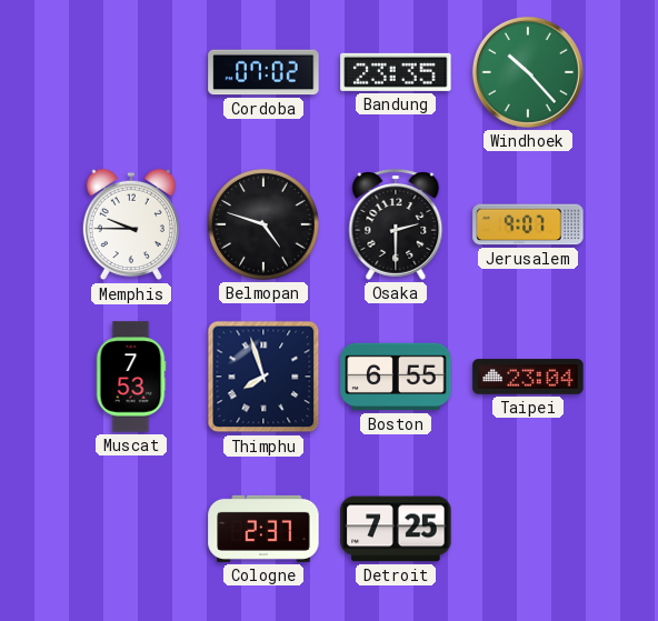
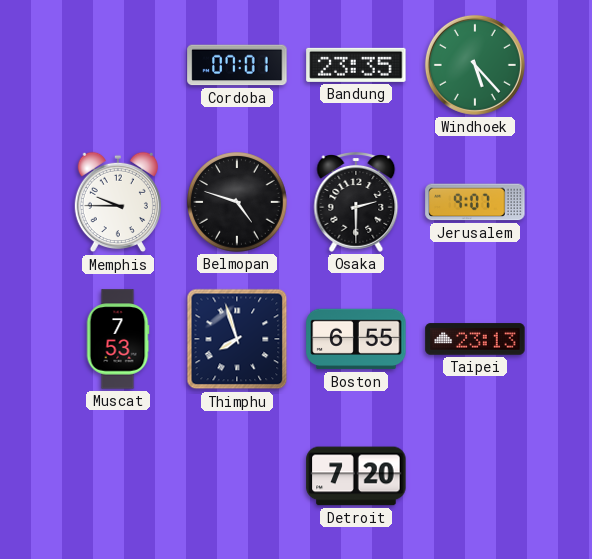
Cordoba: 07:02 -> 07:01
Windhoek: 10:23 -> 5:23
Taipei: 23:04 -> 23:13
Cologne: 2:37 -> none
Detroit: 7:25 -> 7:20
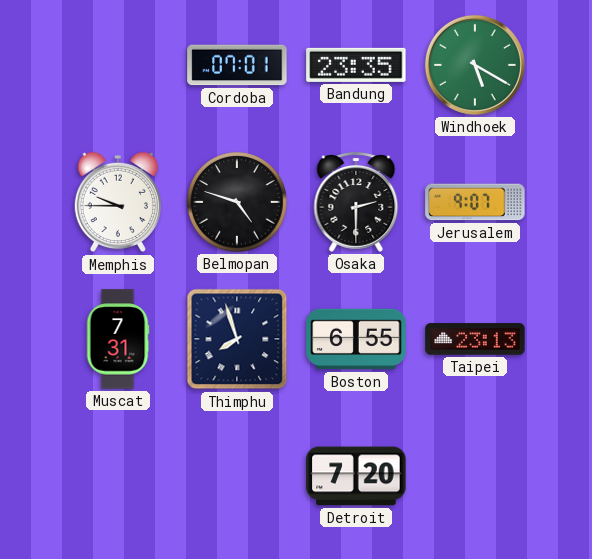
Windhoek: 5:23 -> 5:20
Muscat: 7:53 -> 7:31
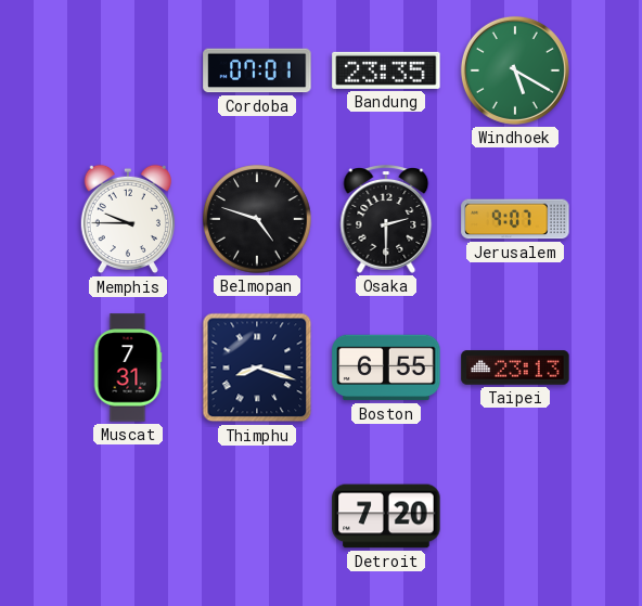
Thimphu: 7:57 -> 8:18
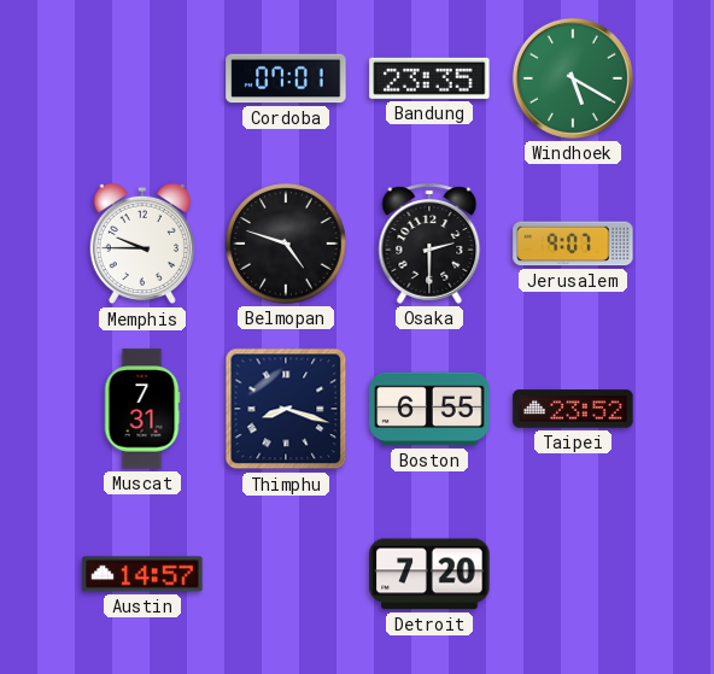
Taipei: 23:13 -> 23:52
Austin: none -> 14:57
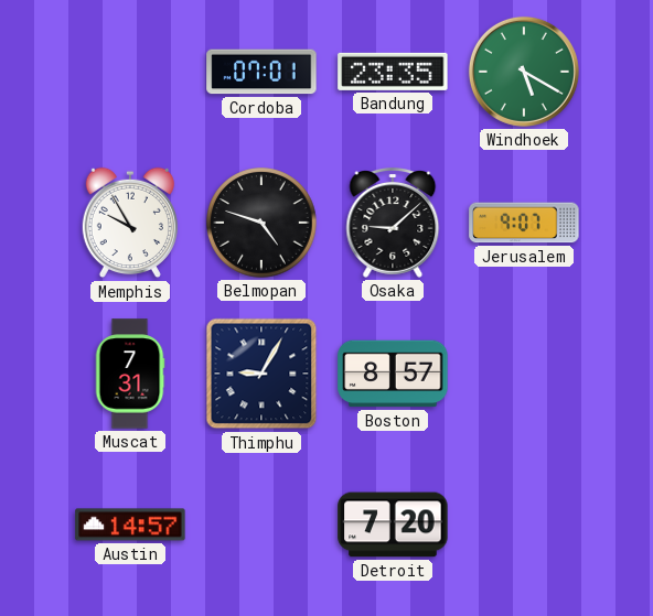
Memphis: 9:45 -> 9:55
Osaka: 2:30 -> 9:08
Thimphu: 8:18 -> 9:05
Boston: 6:55 -> 8:57
Taipei: 23:52 -> none
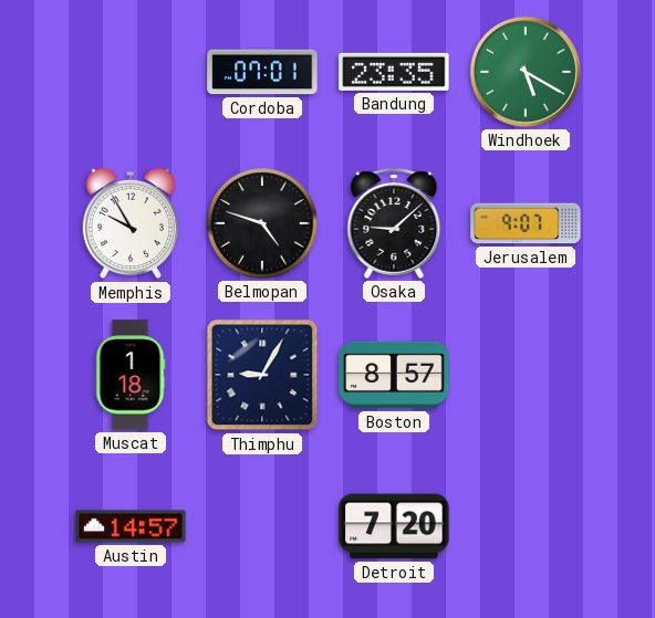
Muscat: 7:31 -> 1:18
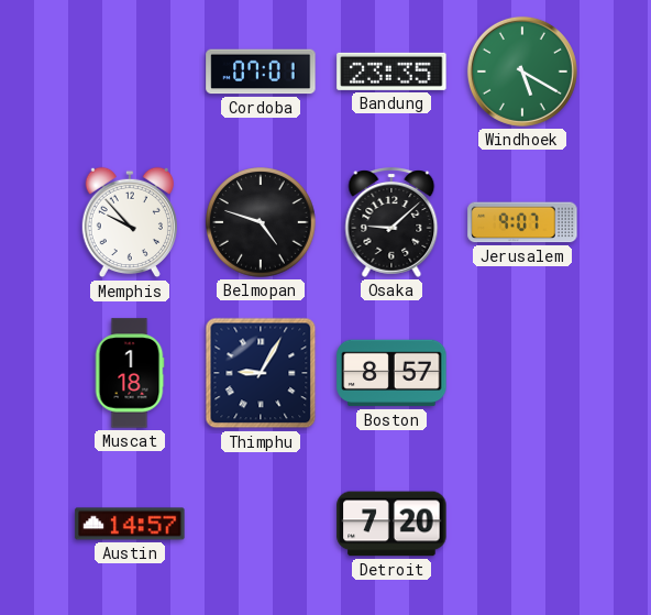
Memphis: 9:55 -> 9:53
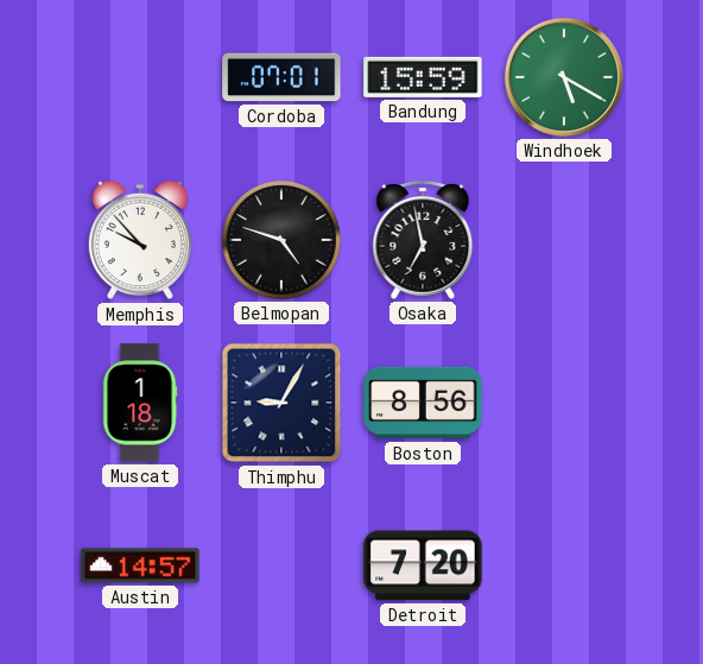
Bandung: 23:35 -> 15:59
Osaka: 9:08 -> 6:58
Jerusalem: 9:07 -> none
Boston: 8:57 -> 8:56
